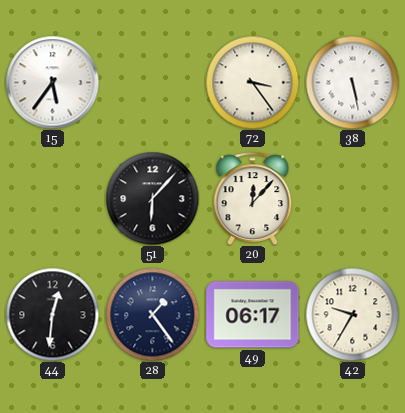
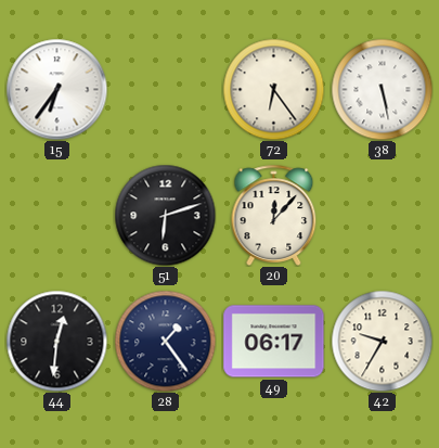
15: 5:36 -> 6:36
72: 3:24 -> 6:24
51: 6:07 -> 6:12
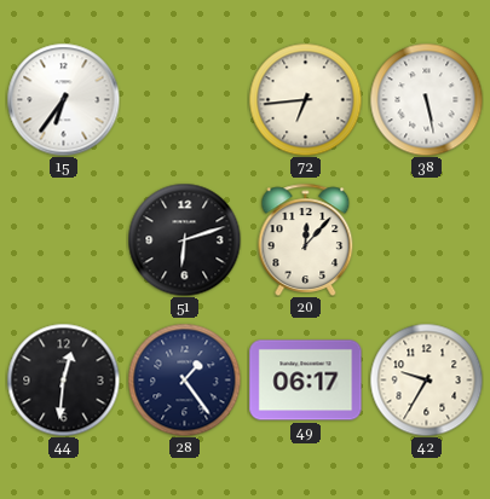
72: 6:24 -> 6:44
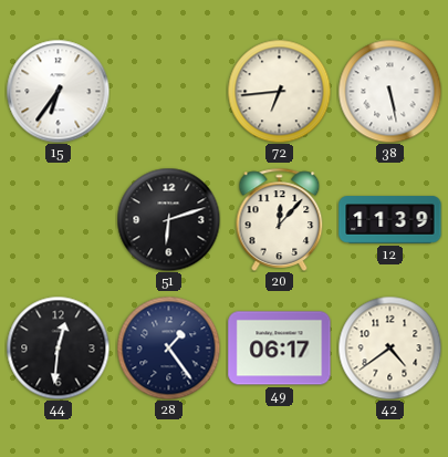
12: none -> 11:39
42: 9:35 -> 4:39
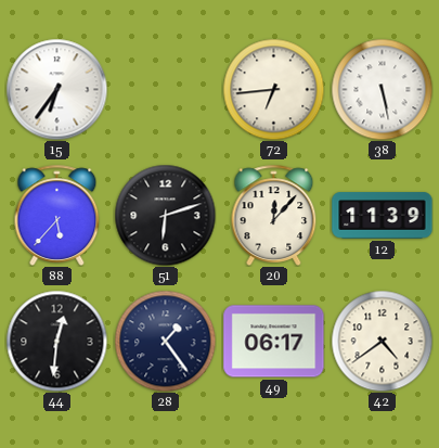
88: none -> 5:37
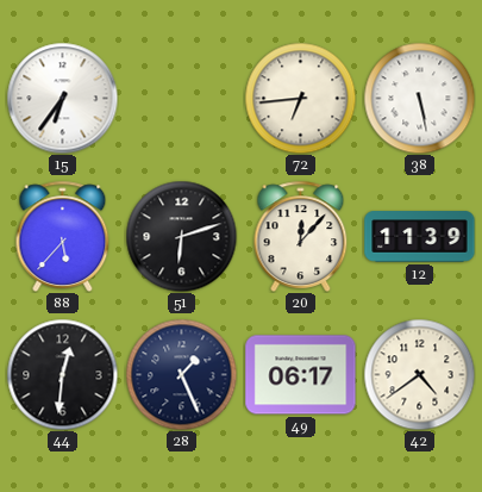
28: 1:24 -> 1:26
